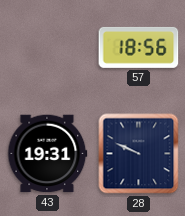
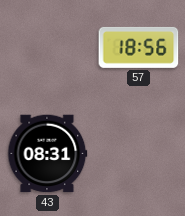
43: 19:31 -> 08:31
28: 9:49 -> none
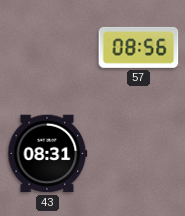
57: 18:56 -> 08:56
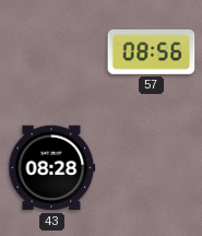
43: 08:31 -> 08:28
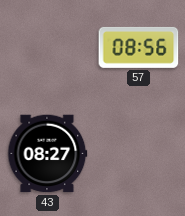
43: 08:28 -> 08:27
